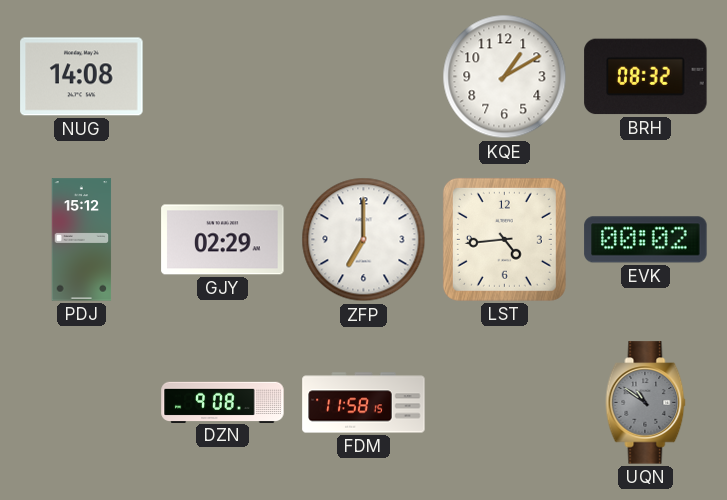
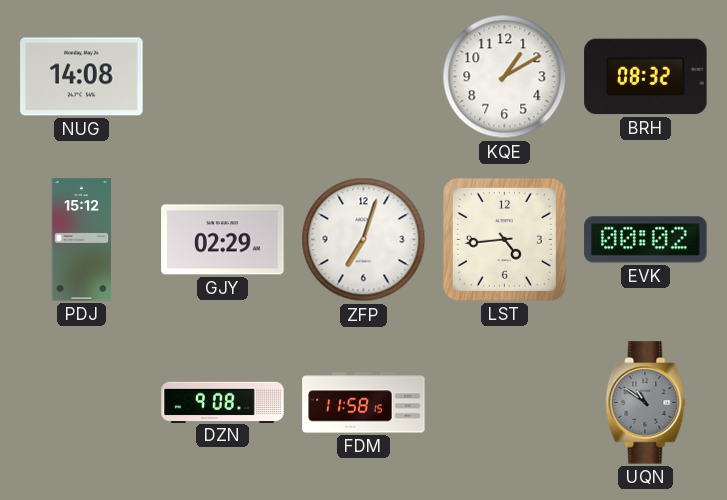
ZFP: 7:00 -> 7:03
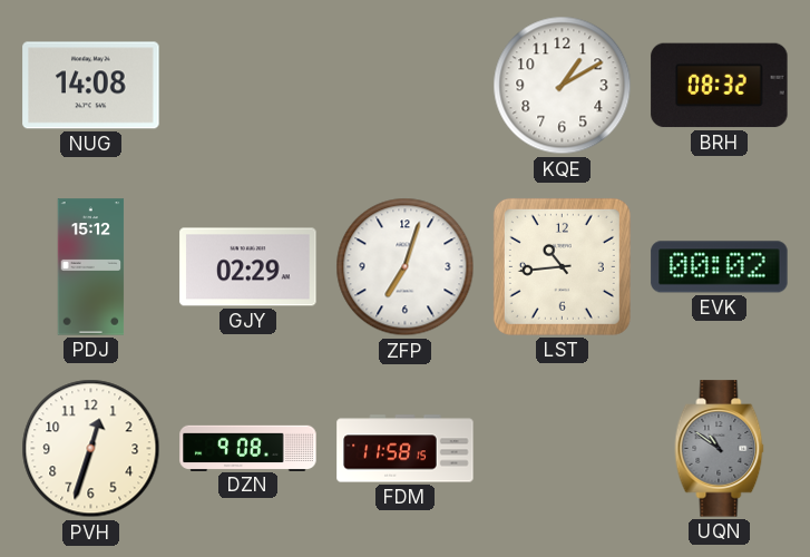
LST: 4:44 -> 10:44
PVH: none -> 12:33
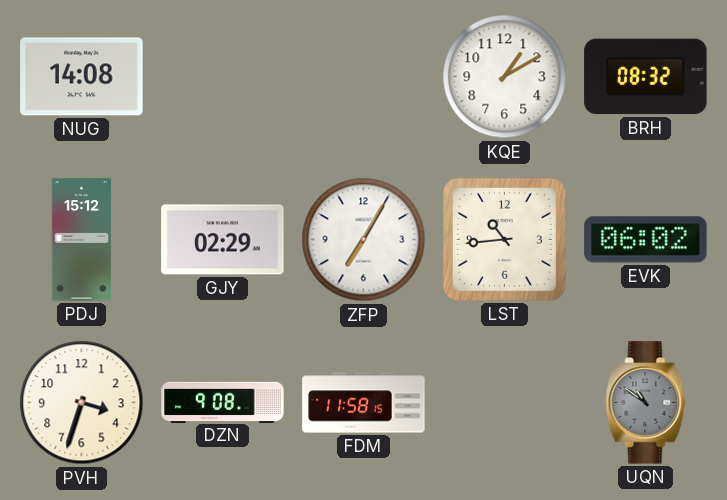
ZFP: 7:03 -> 7:05
EVK: 00:02 -> 06:02
PVH: 12:33 -> 3:33
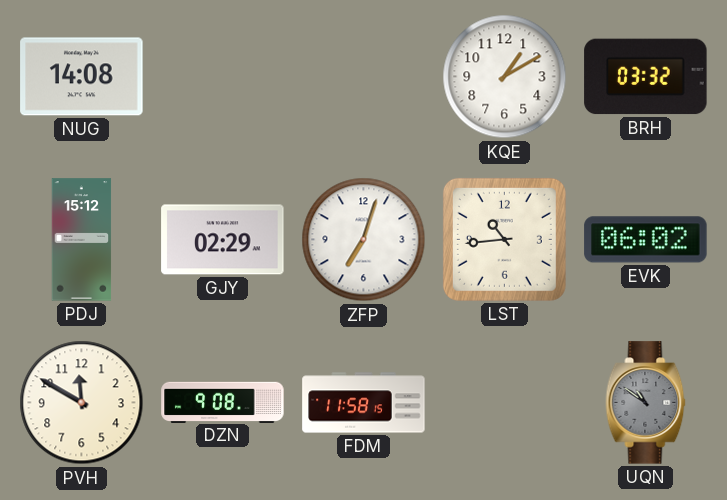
BRH: 08:32 -> 03:32
ZFP: 7:05 -> 7:03
PVH: 3:33 -> 11:50
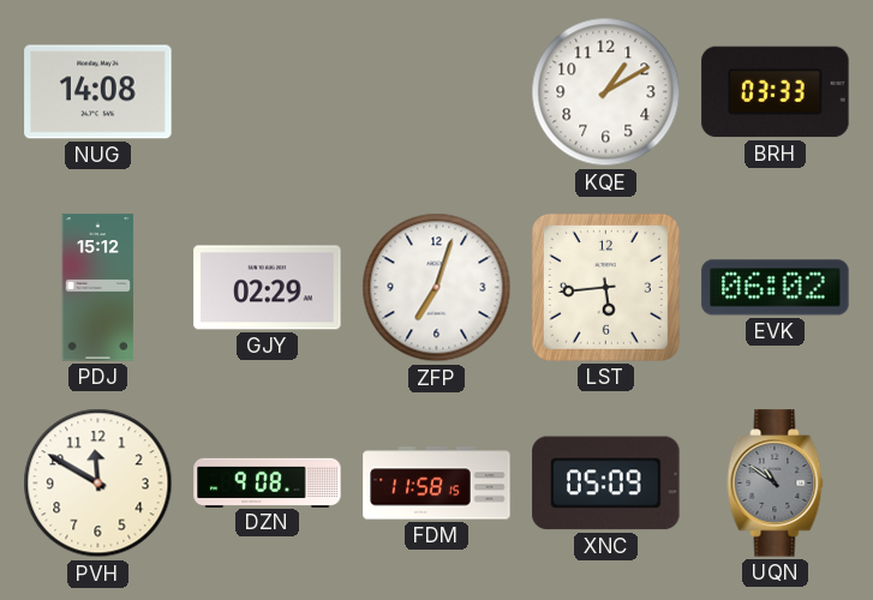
BRH: 03:32 -> 03:33
LST: 10:44 -> 5:44
XNC: none -> 05:09
